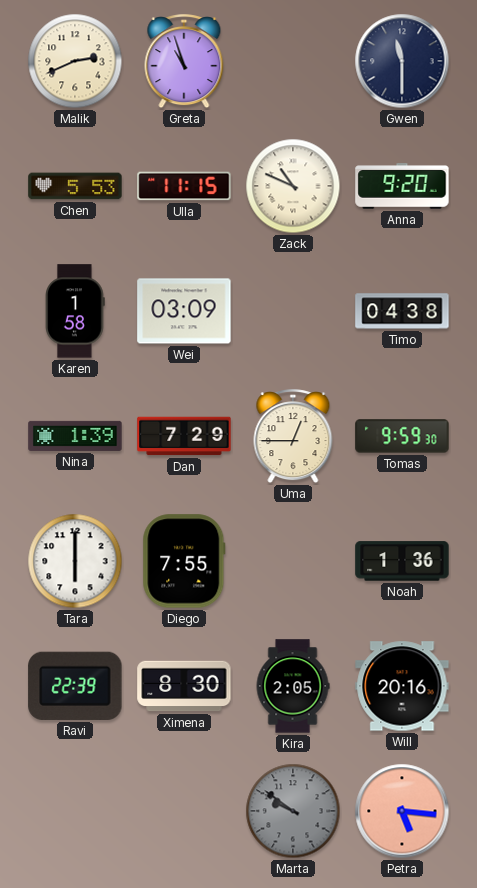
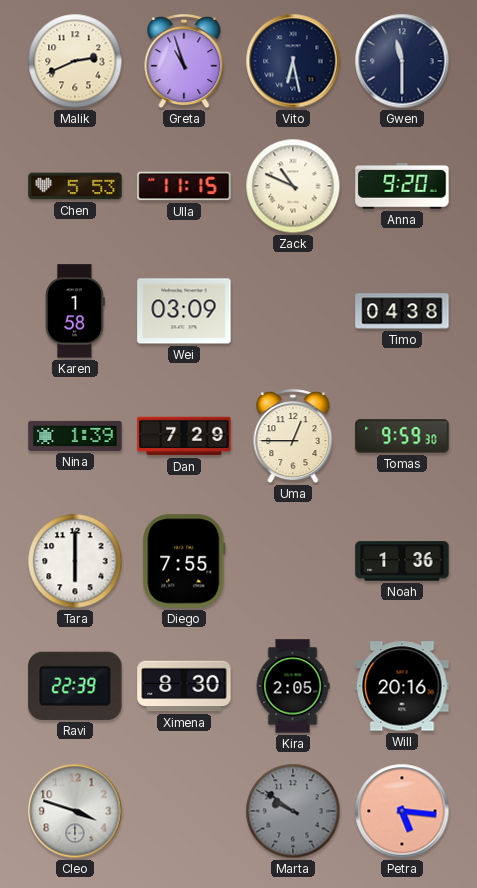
Vito: none -> 6:28
Cleo: none -> 3:48
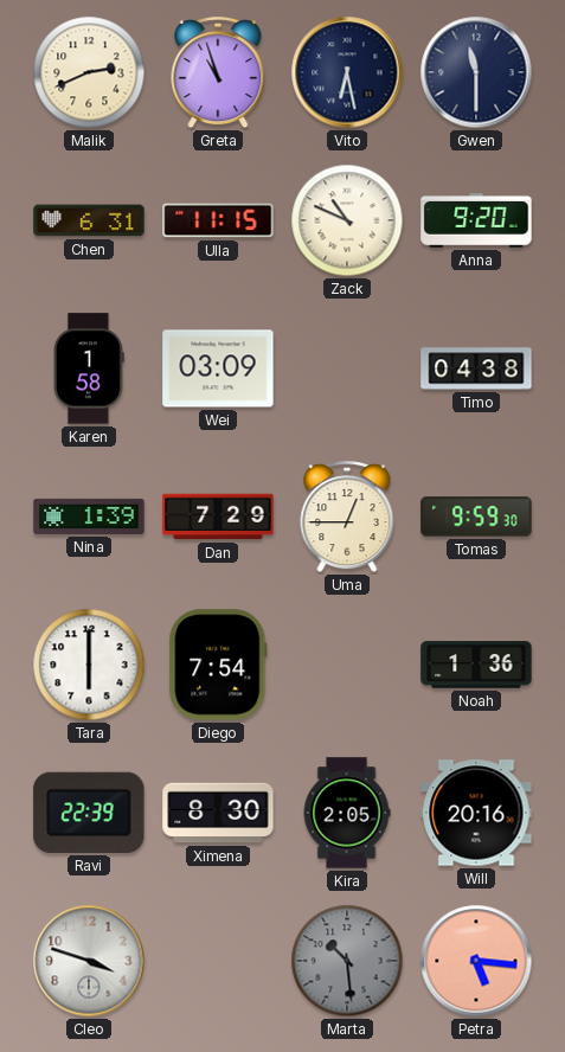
Chen: 5:53 -> 6:31
Diego: 7:55 -> 7:54
Marta: 9:51 -> 10:29
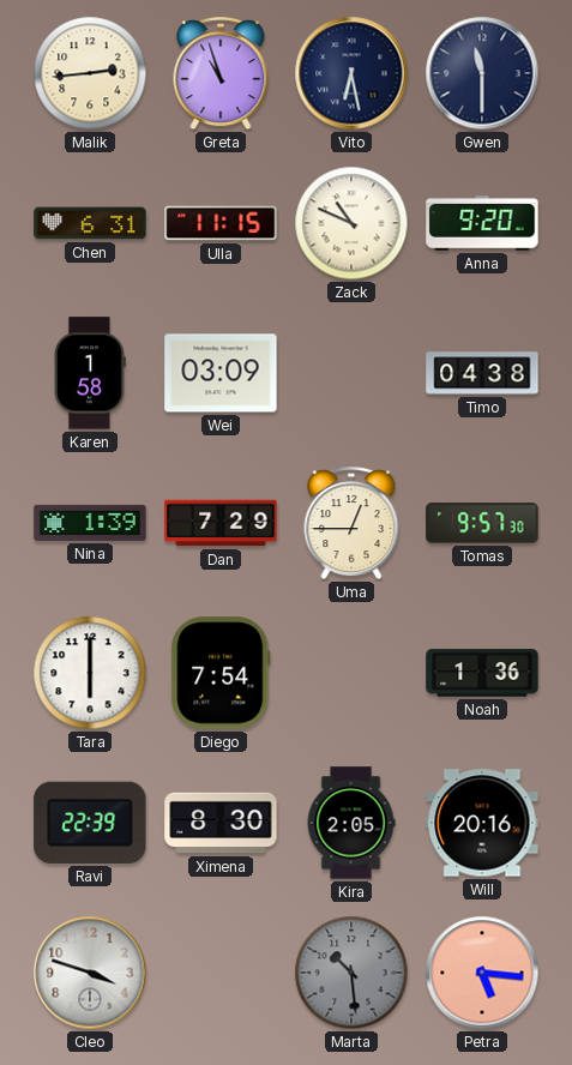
Malik: 2:41 -> 2:44
Tomas: 9:59 -> 9:57
